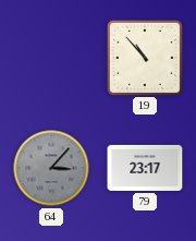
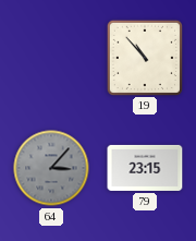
79: 23:17 -> 23:15
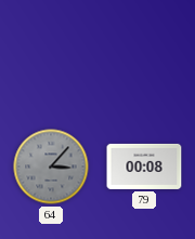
19: 10:53 -> none
79: 23:15 -> 00:08
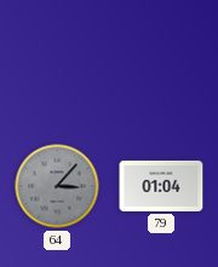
79: 00:08 -> 01:04
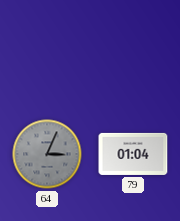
64: 3:07 -> 3:04
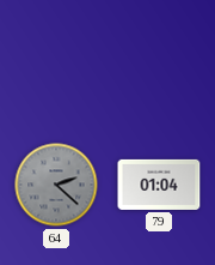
64: 3:04 -> 2:22
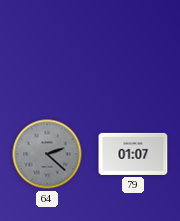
79: 01:04 -> 01:07
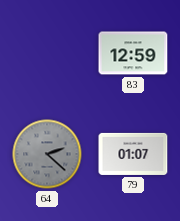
83: none -> 12:59
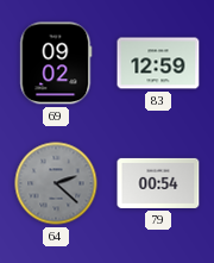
69: none -> 09:02
79: 01:07 -> 00:54
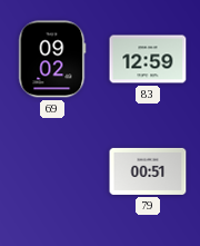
64: 2:22 -> none
79: 00:54 -> 00:51
